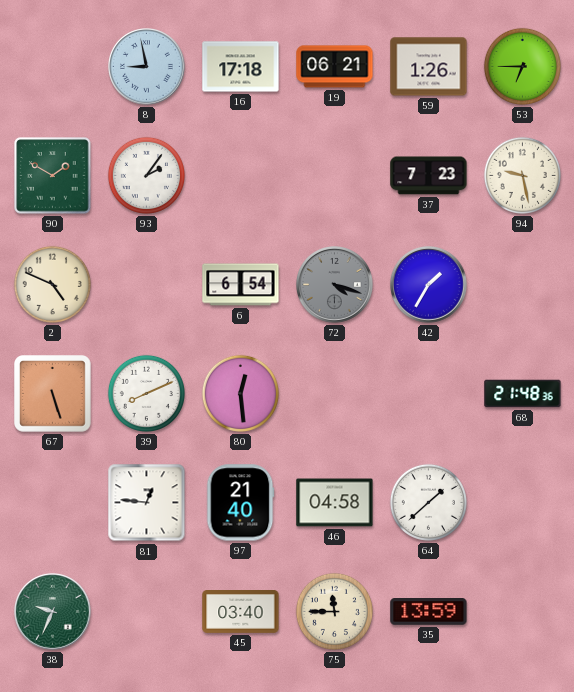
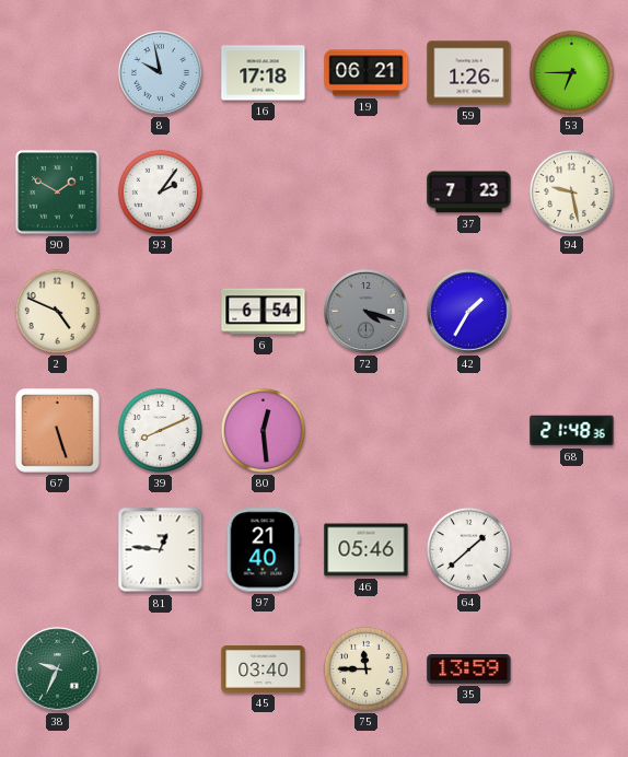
8: 8:58 -> 9:58
46: 04:58 -> 05:46
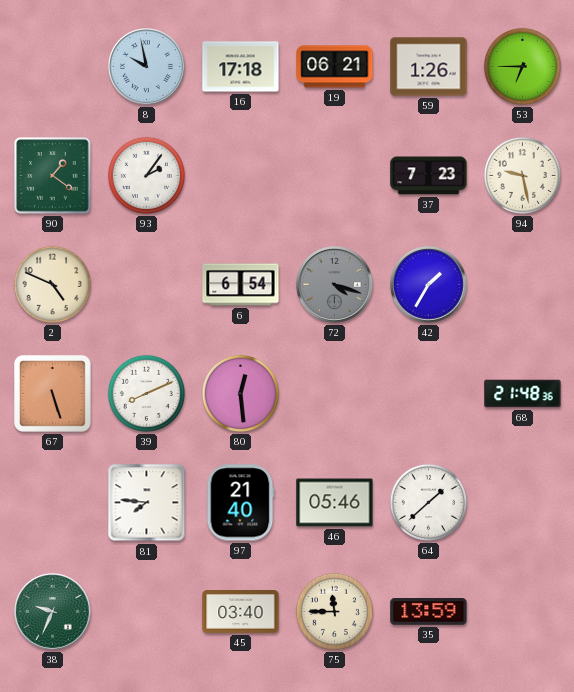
90: 1:50 -> 1:21
81: 12:46 -> 7:46
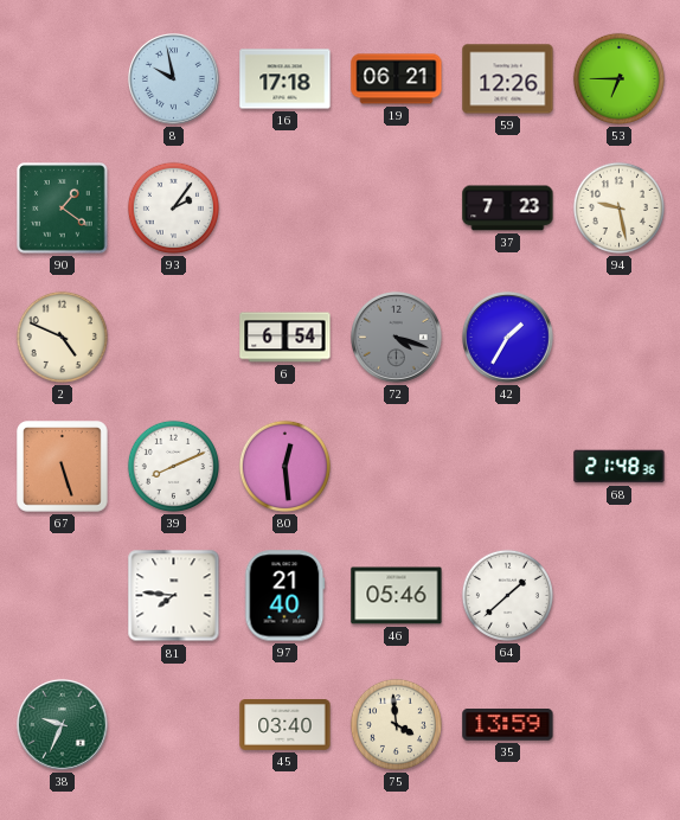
59: 1:26 -> 12:26
75: 11:45 -> 3:59
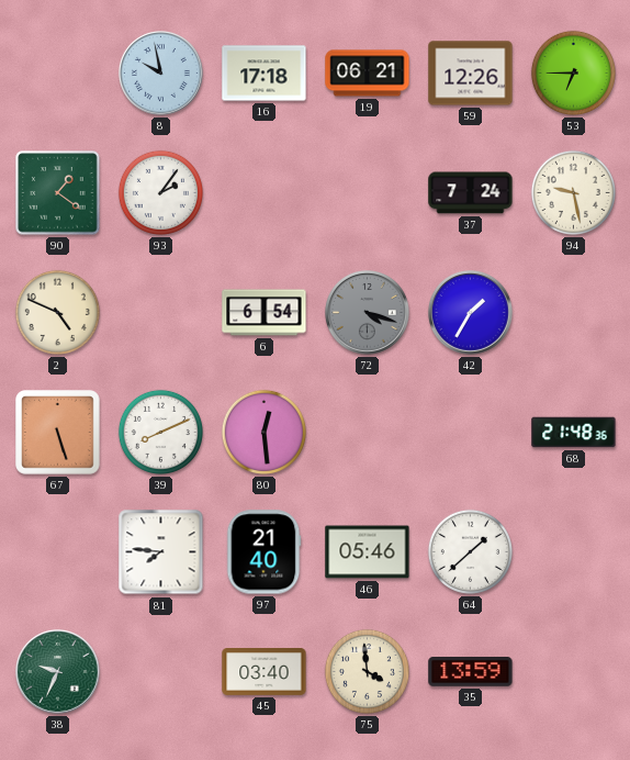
37: 7:23 -> 7:24
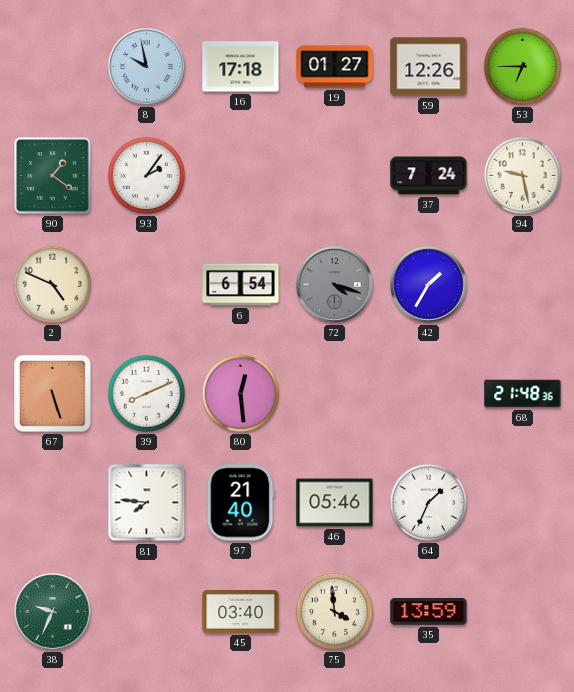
19: 06:21 -> 01:27
64: 1:38 -> 1:34
